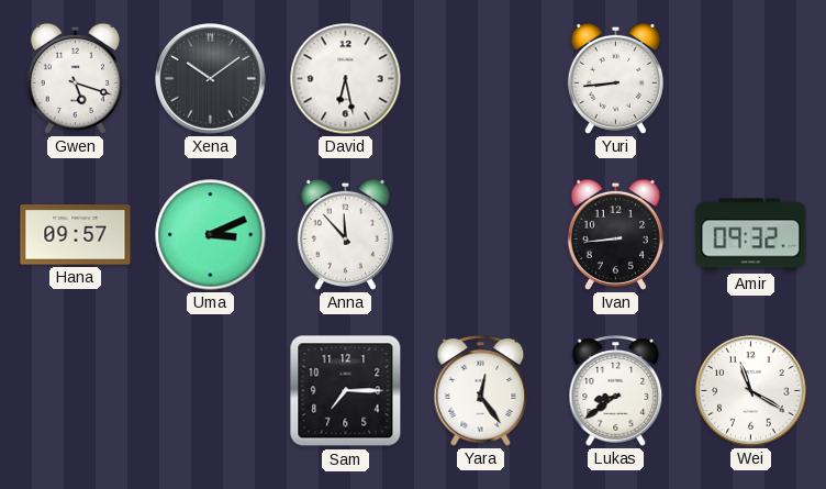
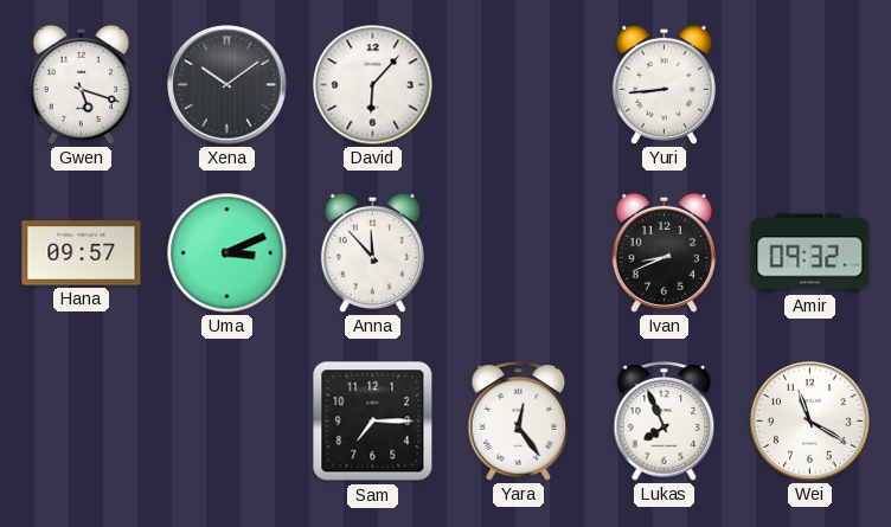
David: 6:28 -> 6:07
Ivan: 8:44 -> 8:41
Lukas: 8:39 -> 7:56
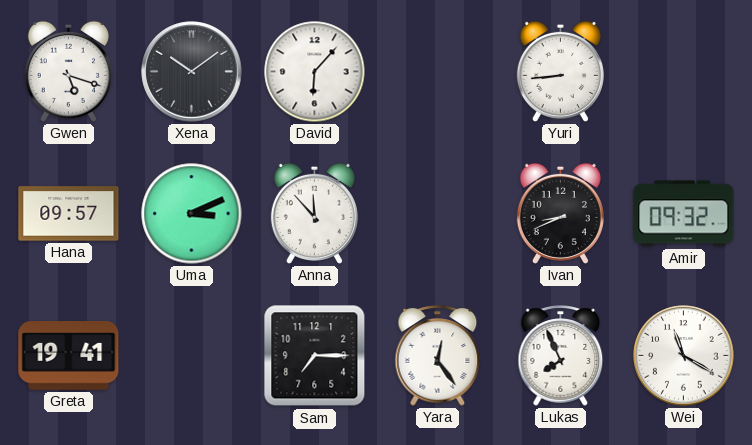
Greta: none -> 19:41
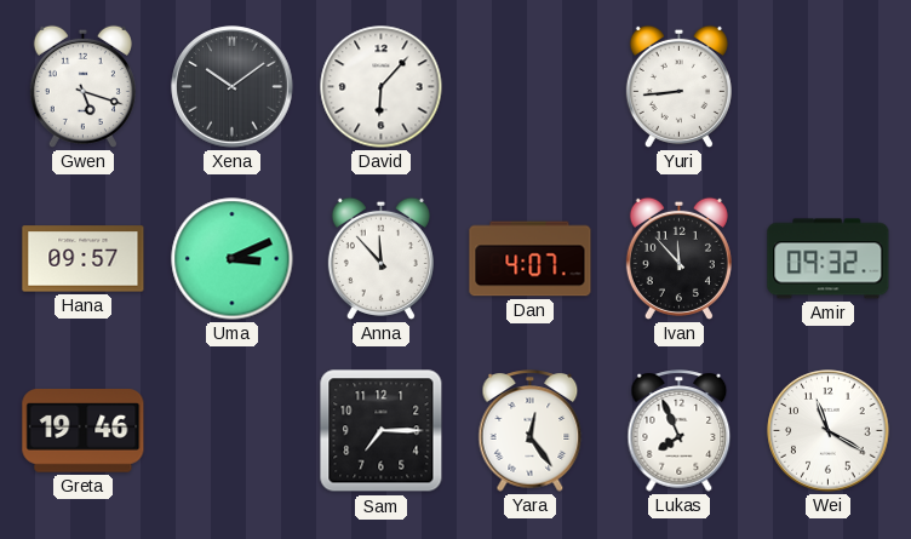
Dan: none -> 4:07
Ivan: 8:41 -> 11:53
Greta: 19:41 -> 19:46
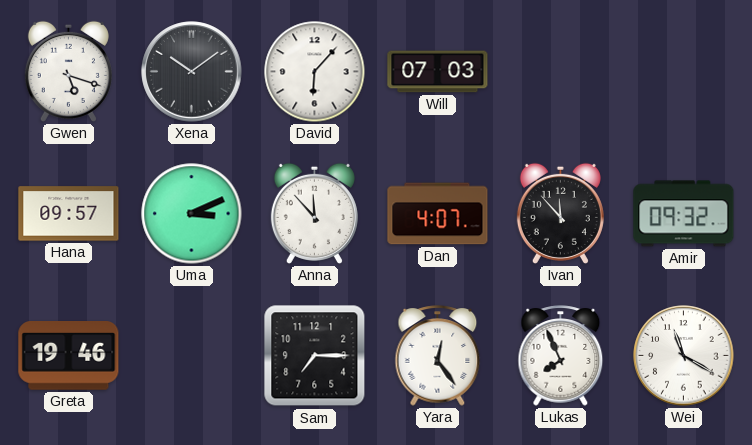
Will: none -> 07:03
Yuri: 8:44 -> none
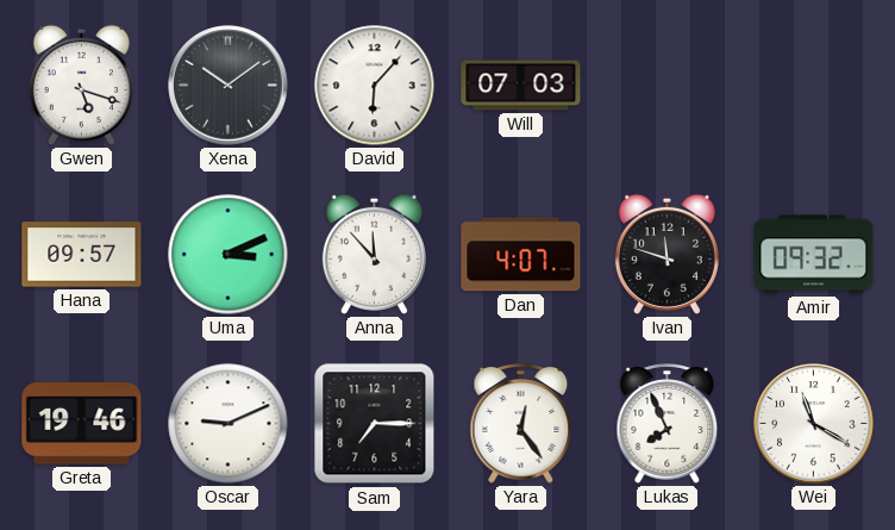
Ivan: 11:53 -> 11:48
Oscar: none -> 9:11
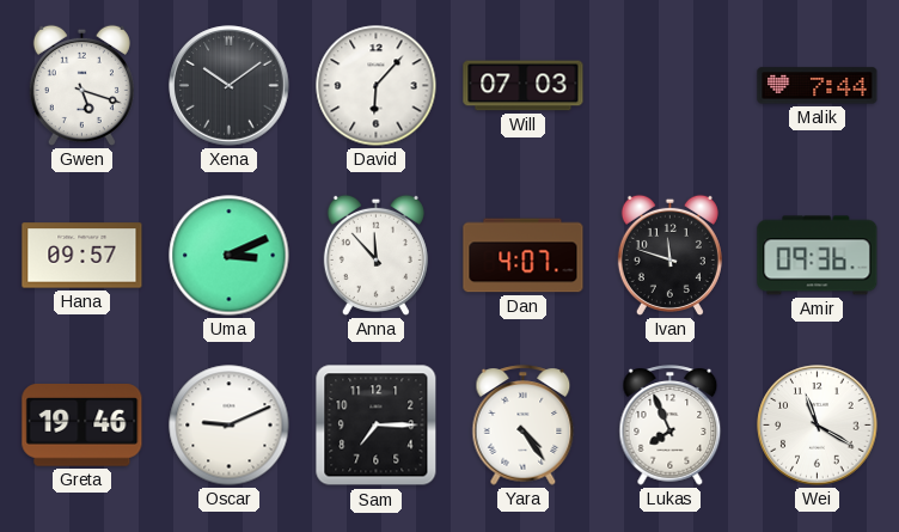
Malik: none -> 7:44
Amir: 09:32 -> 09:36
Yara: 12:24 -> 4:24
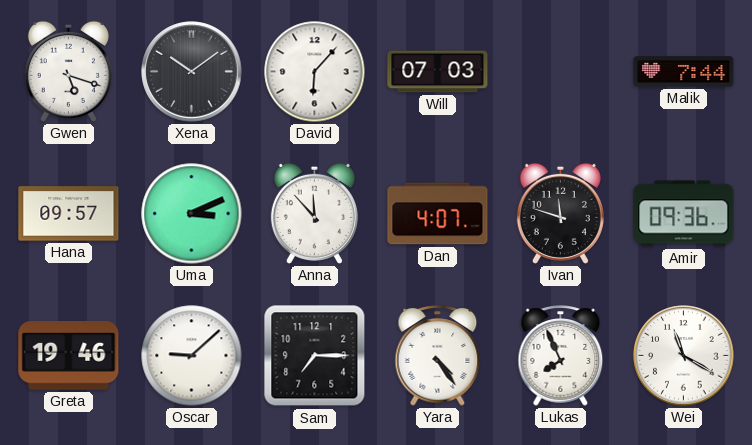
Oscar: 9:11 -> 9:08
